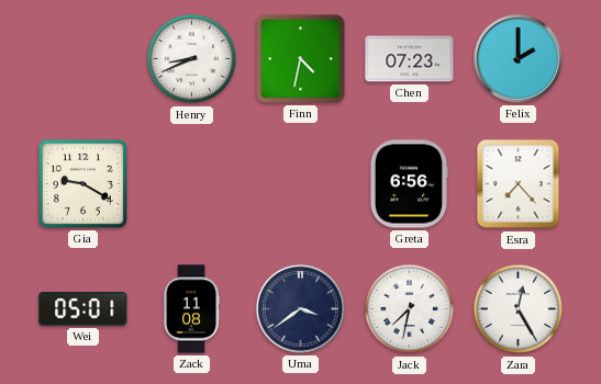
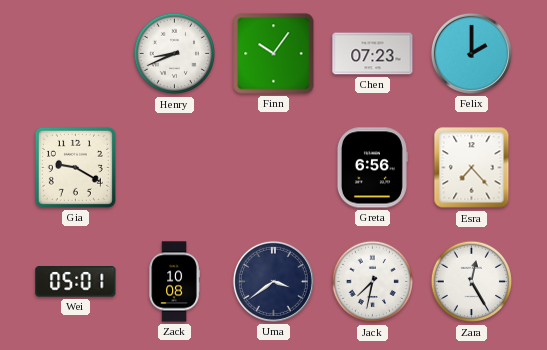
Finn: 4:32 -> 10:06
Zack: 11:08 -> 10:08
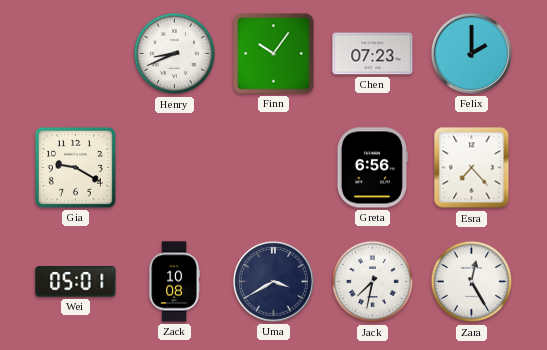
Uma: 3:39 -> 3:40
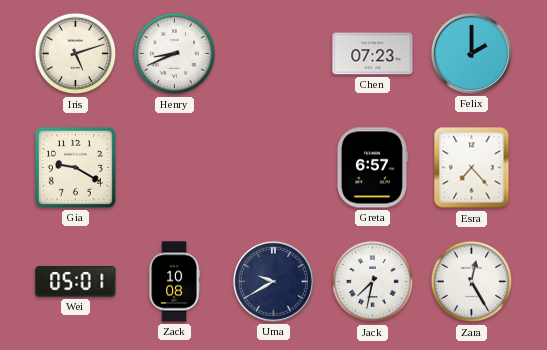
Iris: none -> 5:12
Finn: 10:06 -> none
Greta: 6:56 -> 6:57
Uma: 3:40 -> 9:40
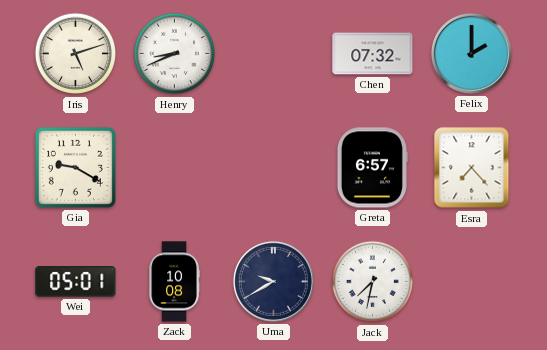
Chen: 07:23 -> 07:32
Zara: 12:25 -> none
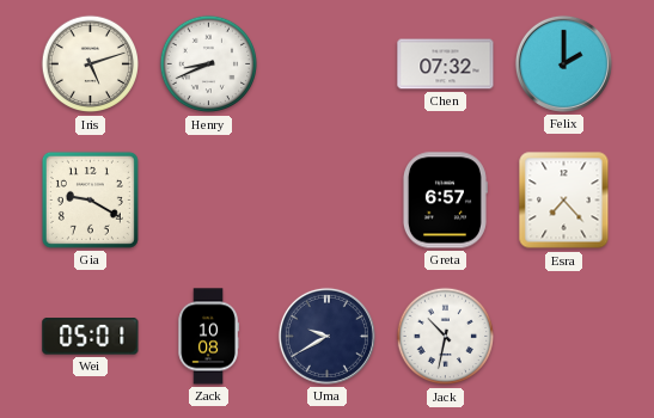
Jack: 7:32 -> 10:32
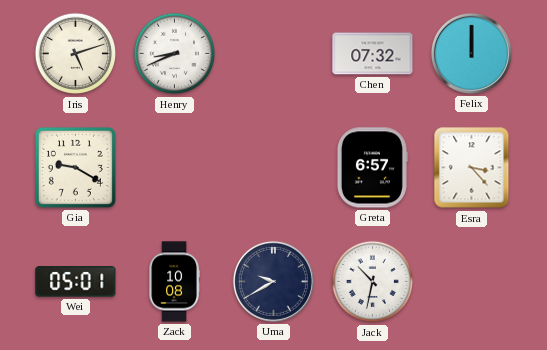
Felix: 2:00 -> 12:00
Esra: 7:23 -> 3:23
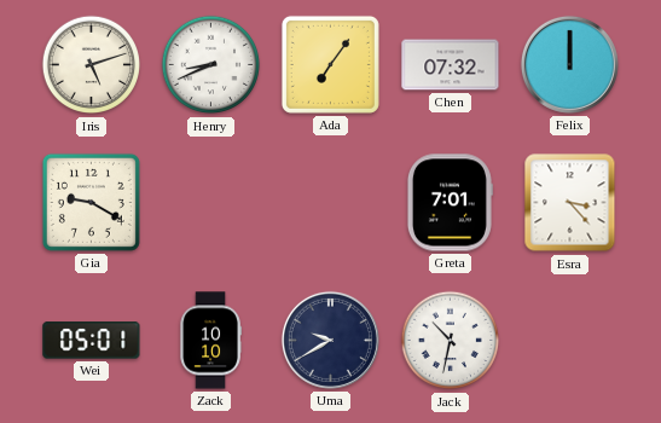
Ada: none -> 7:06
Greta: 6:57 -> 7:01
Zack: 10:08 -> 10:10
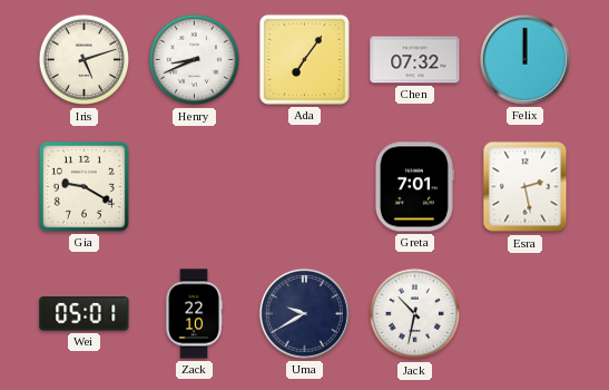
Esra: 3:23 -> 2:28
Zack: 10:10 -> 22:10
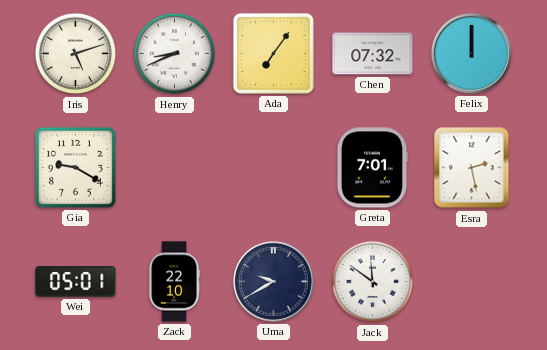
Jack: 10:32 -> 11:51
